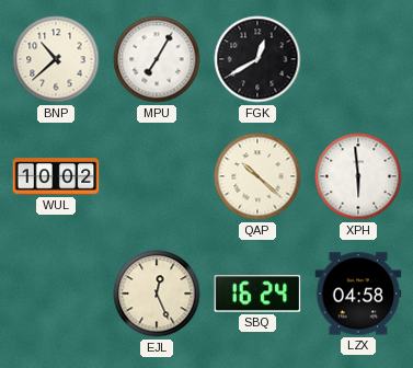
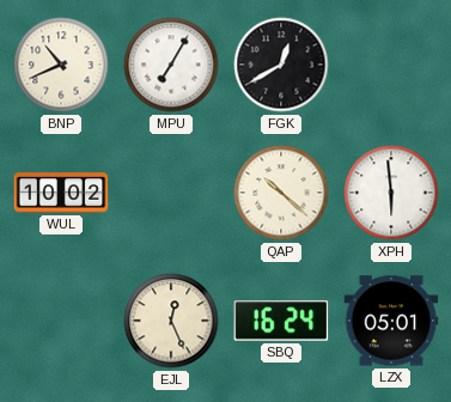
BNP: 10:38 -> 10:41
LZX: 04:58 -> 05:01
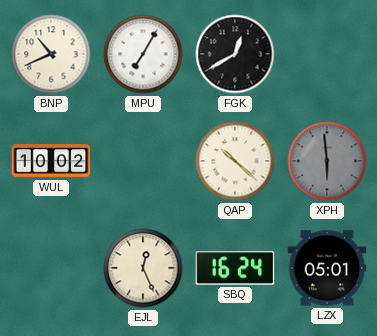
XPH dial: white -> grey
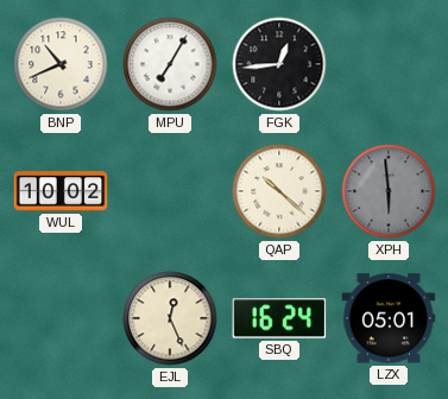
FGK: 12:40 -> 12:44
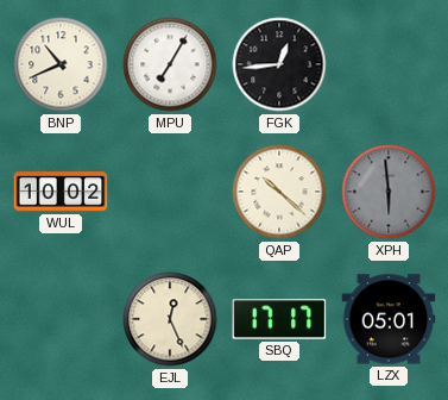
SBQ: 16:24 -> 17:17
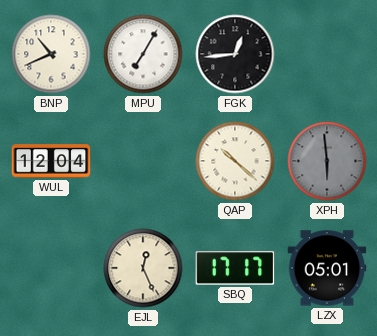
WUL: 10:02 -> 12:04
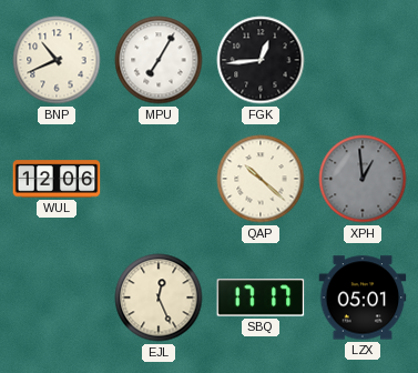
WUL: 12:04 -> 12:06
XPH: 5:59 -> 12:59
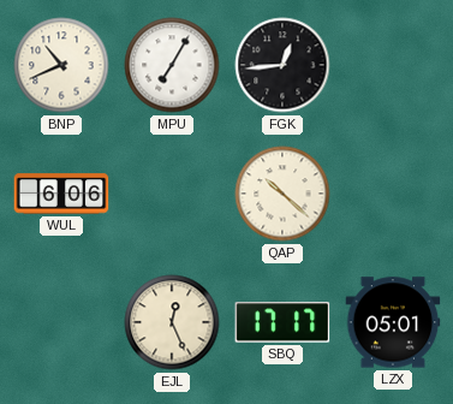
WUL: 12:06 -> 6:06
XPH: 12:59 -> none
